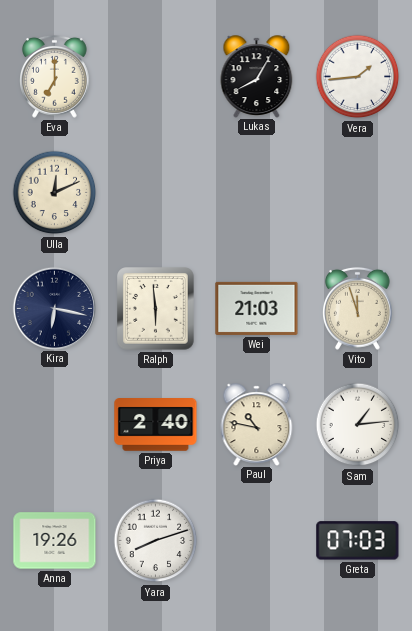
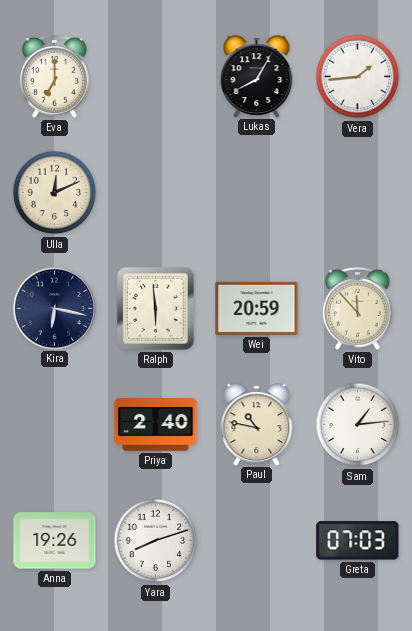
Wei: 21:03 -> 20:59
Vito: 11:57 -> 11:53
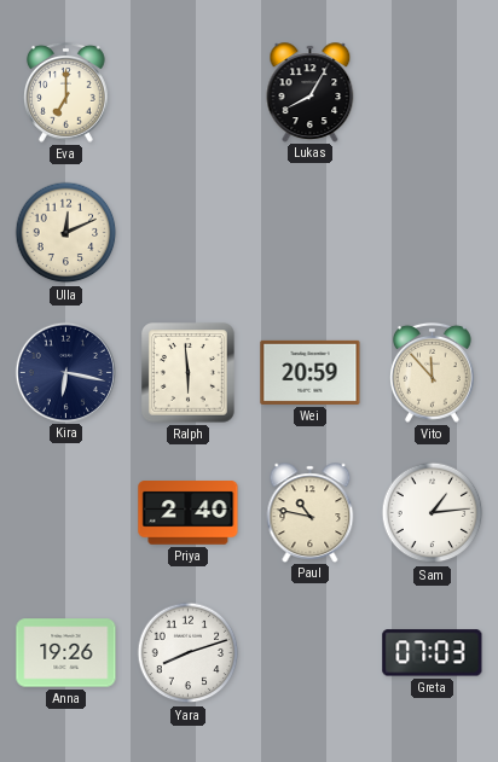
Vera: 1:44 -> none
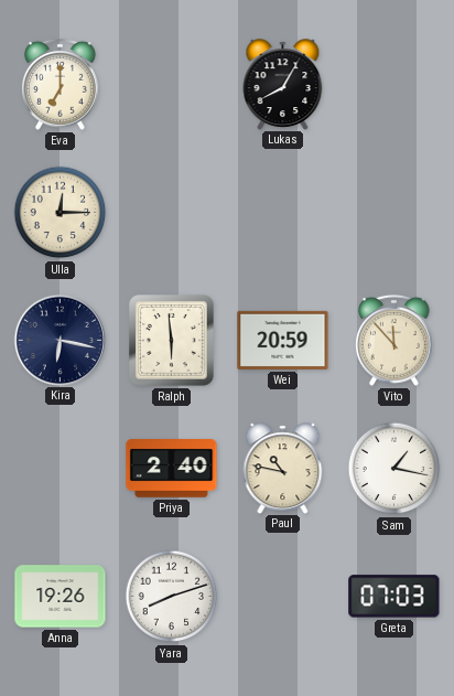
Ulla: 12:11 -> 12:15
Sam: 1:14 -> 1:17
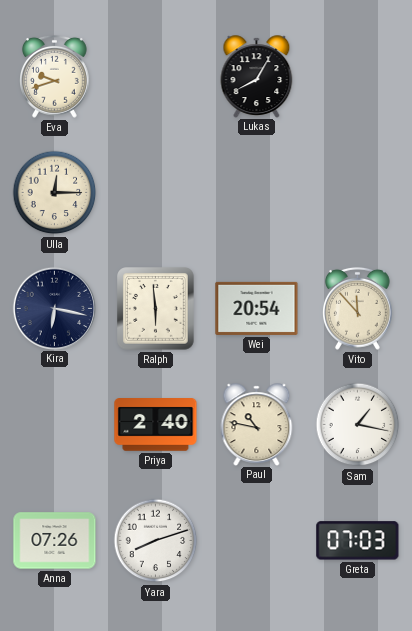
Eva: 7:00 -> 9:42
Wei: 20:59 -> 20:54
Anna: 19:26 -> 07:26
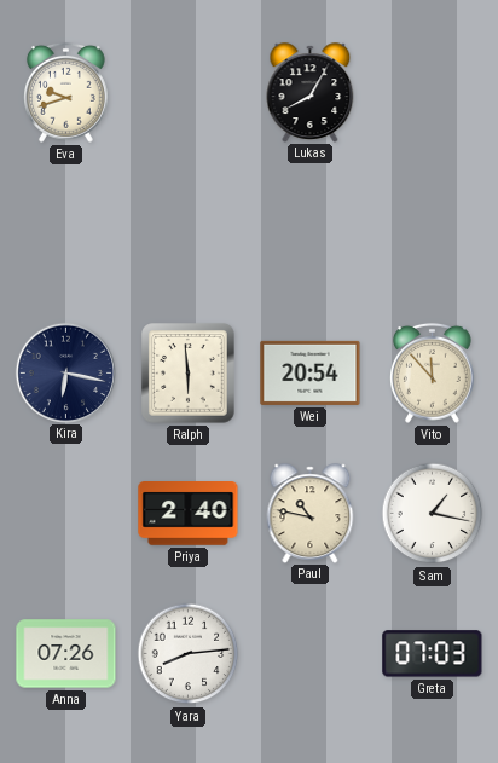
Ulla: 12:15 -> none
Yara: 8:12 -> 8:14
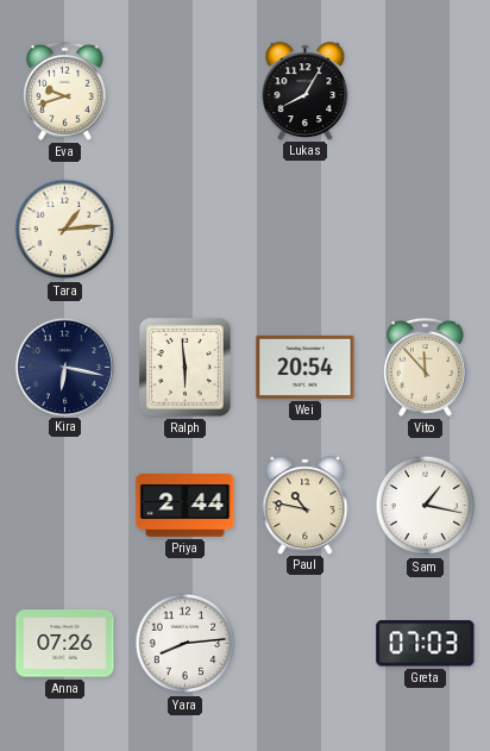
Tara: none -> 1:14
Priya: 2:40 -> 2:44
